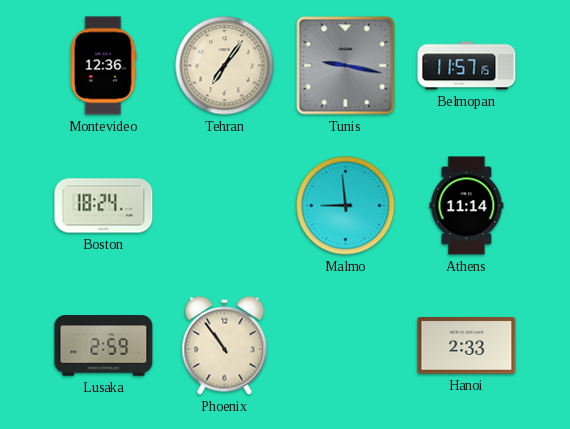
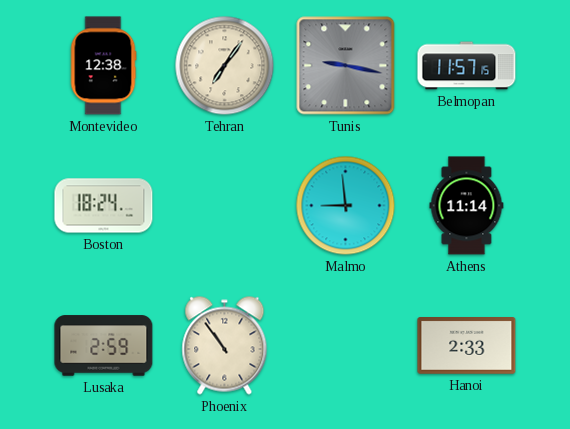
Montevideo: 12:36 -> 12:38
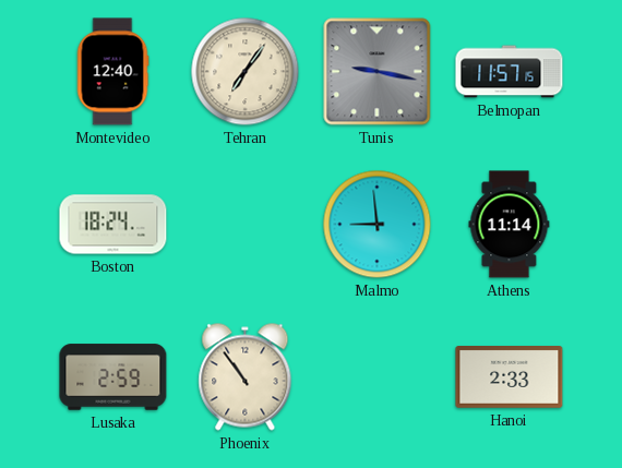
Montevideo: 12:38 -> 12:40
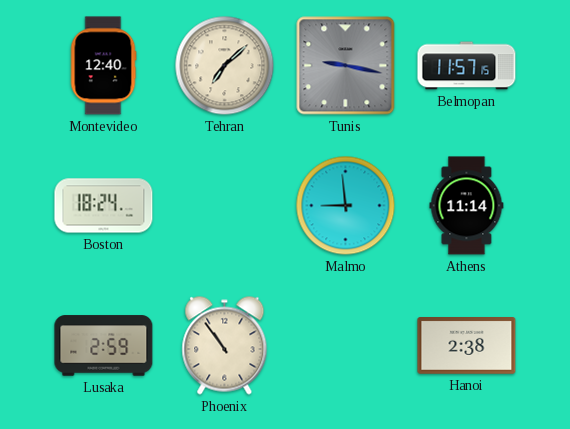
Tehran: 7:06 -> 7:08
Hanoi: 2:33 -> 2:38
